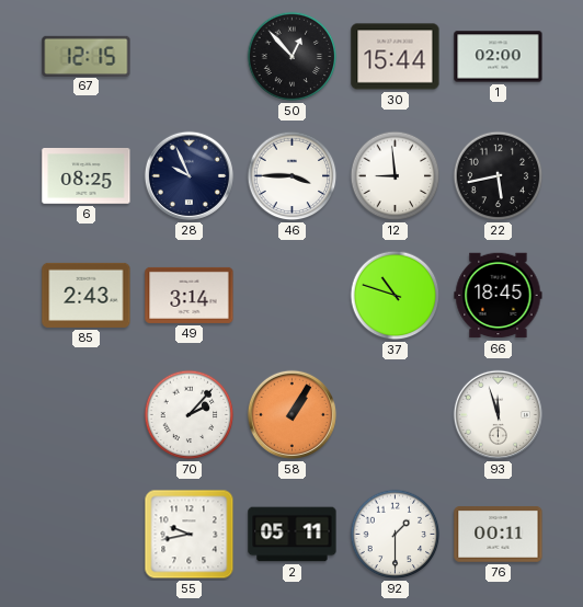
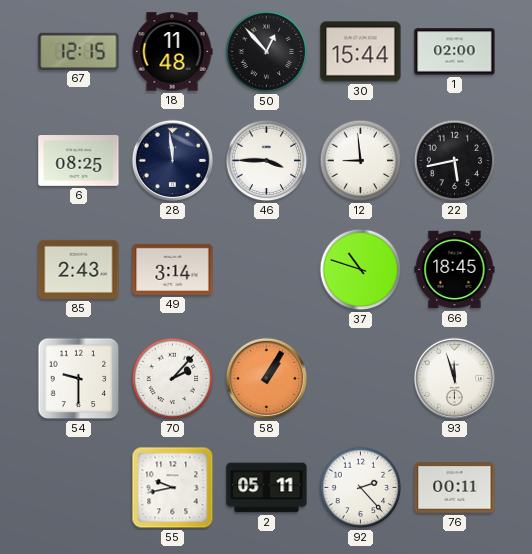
18: none -> 11:48
28: 9:56 -> 11:59
54: none -> 9:30
92: 1:30 -> 2:23
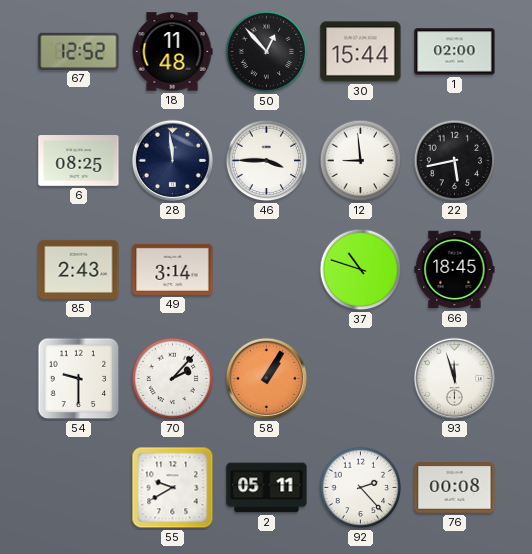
67: 12:15 -> 12:52
55: 9:43 -> 9:40
76: 00:11 -> 00:08
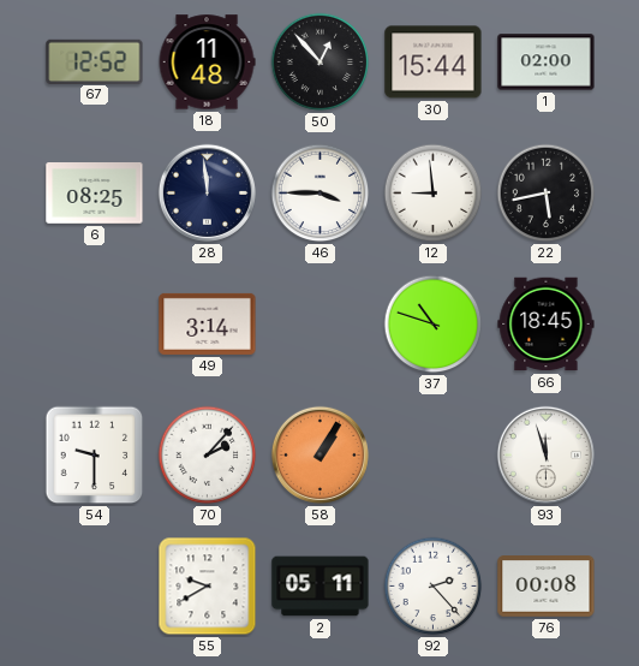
85: 2:43 -> none
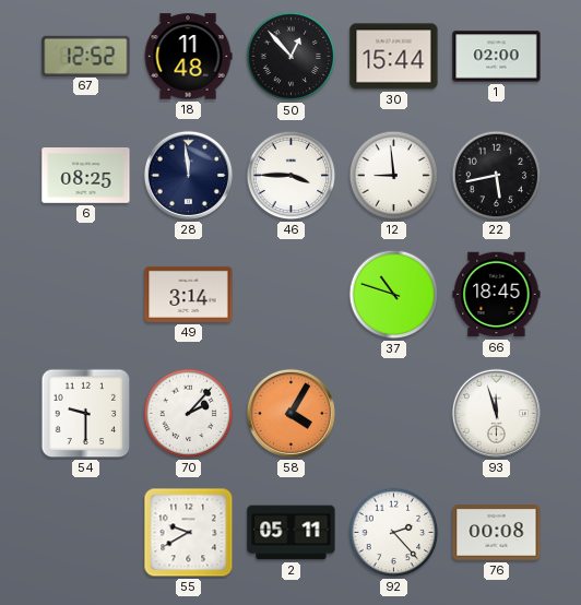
58: 1:05 -> 4:05
